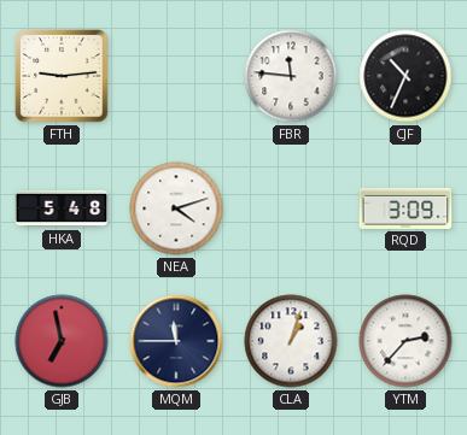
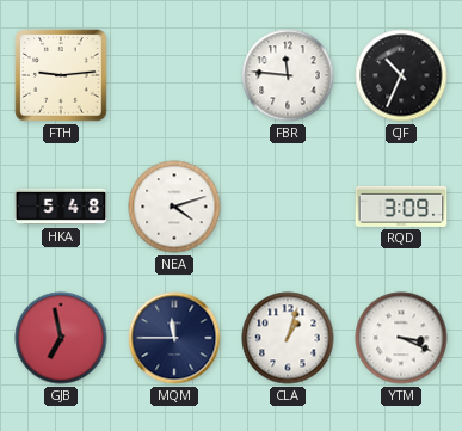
YTM: 2:37 -> 3:19
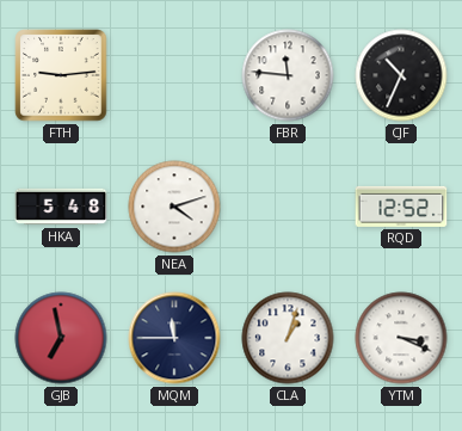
RQD: 3:09 -> 12:52
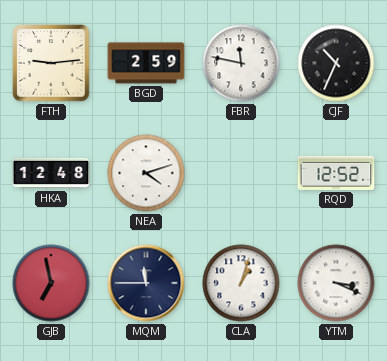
BGD: none -> 2:59
FBR: 11:46 -> 11:47
HKA: 5:48 -> 12:48
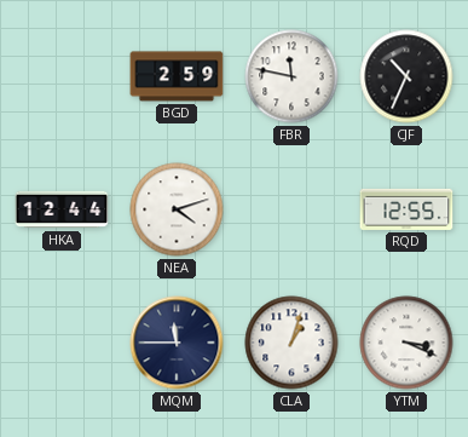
FTH: 9:14 -> none
HKA: 12:48 -> 12:44
RQD: 12:52 -> 12:55
GJB: 6:58 -> none
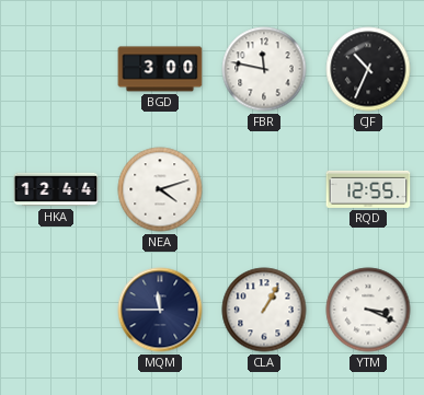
BGD: 2:59 -> 3:00
CLA: 1:03 -> 1:05
